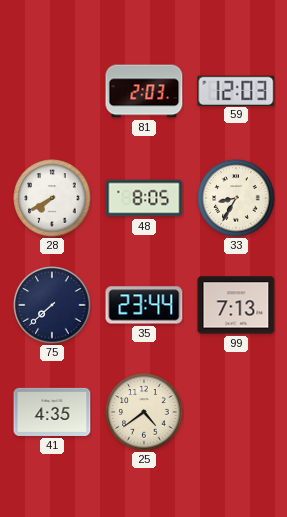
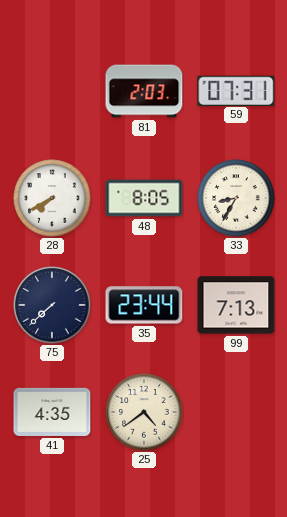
59: 12:03 -> 07:31
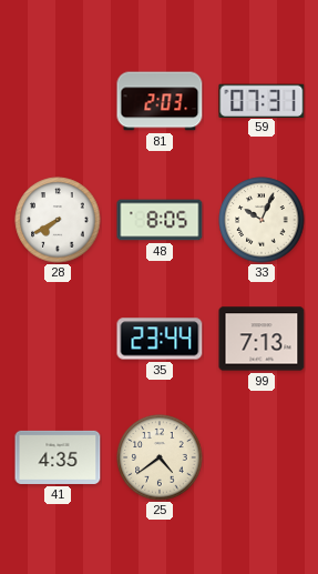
33: 8:35 -> 10:04
75: 7:38 -> none
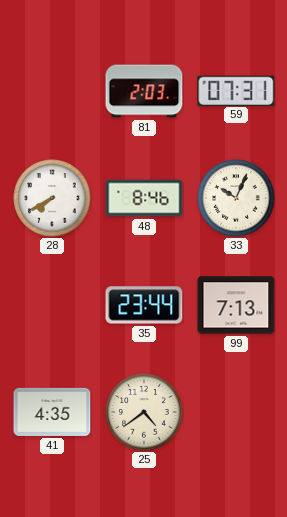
48: 8:05 -> 8:46
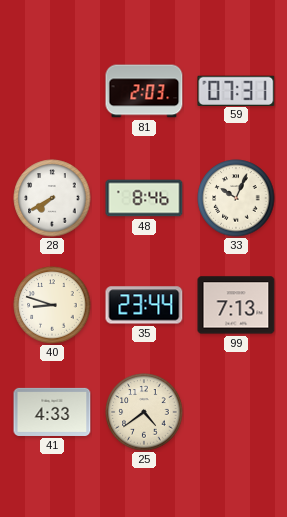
40: none -> 8:48
41: 4:35 -> 4:33
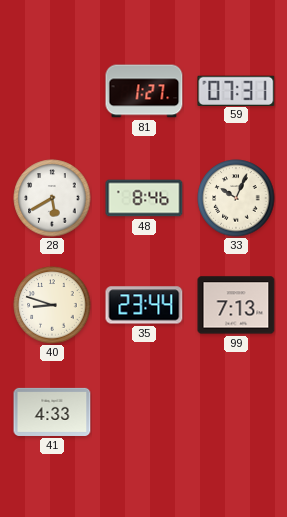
81: 2:03 -> 1:27
28: 7:40 -> 5:40
25: 4:39 -> none
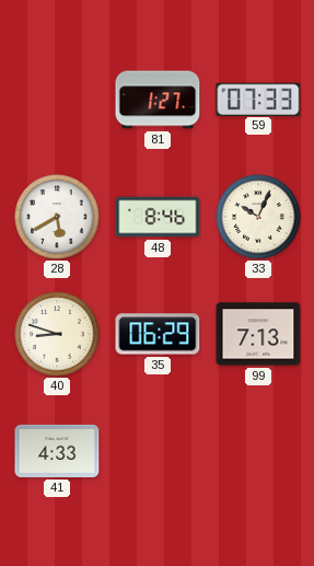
59: 07:31 -> 07:33
35: 23:44 -> 06:29
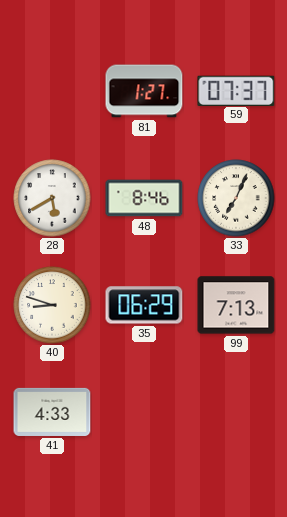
59: 07:33 -> 07:37
33: 10:04 -> 7:04
